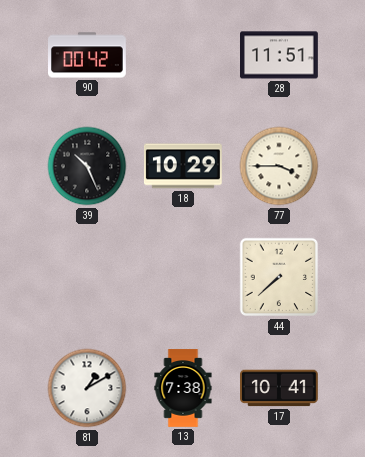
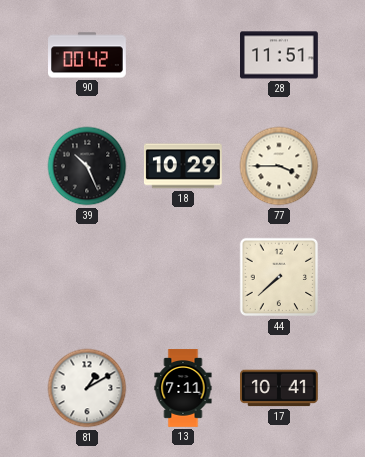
13: 7:38 -> 7:11
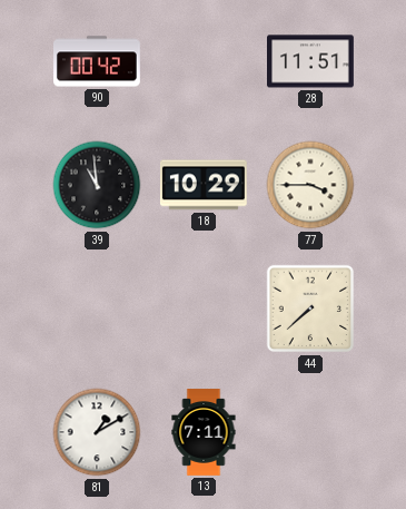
39: 10:26 -> 10:59
17: 10:41 -> none
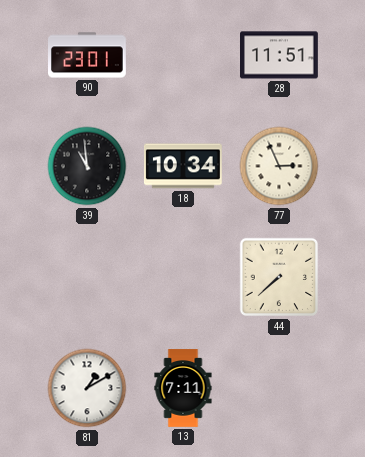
90: 00:42 -> 23:01
18: 10:29 -> 10:34
77: 3:45 -> 2:56
